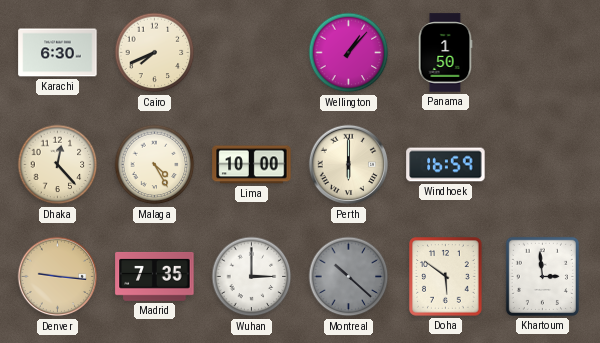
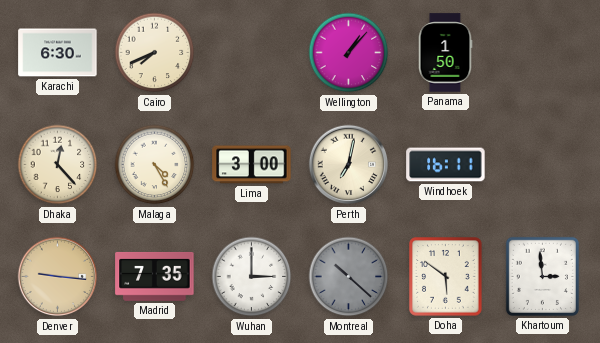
Lima: 10:00 -> 3:00
Perth: 6:00 -> 7:02
Windhoek: 16:59 -> 16:11
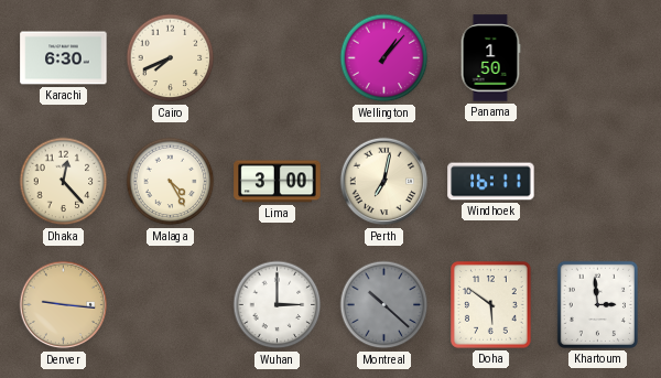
Madrid: 7:35 -> none
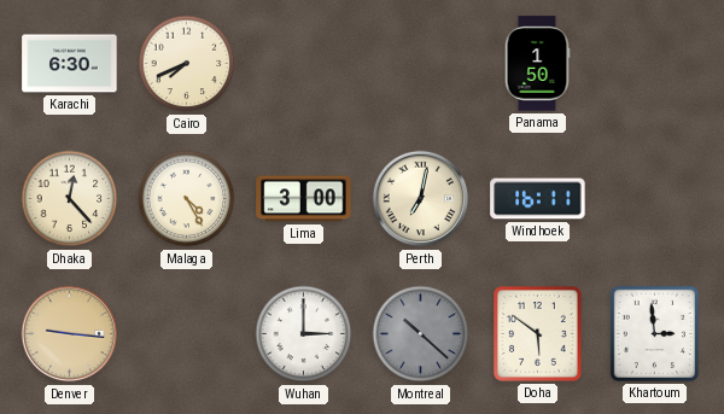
Wellington: 1:07 -> none
